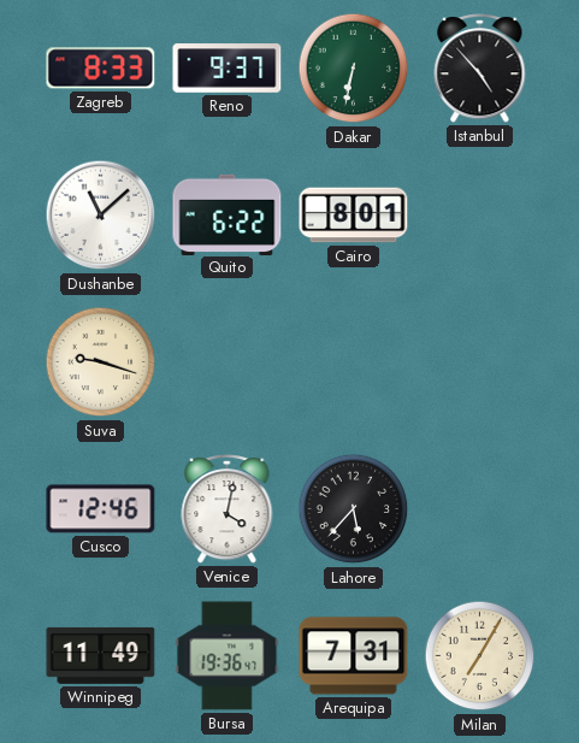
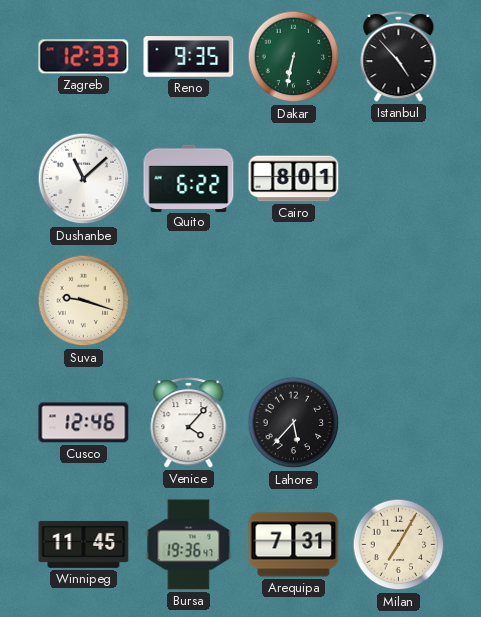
Zagreb: 8:33 -> 12:33
Reno: 9:37 -> 9:35
Venice: 4:02 -> 4:07
Winnipeg: 11:49 -> 11:45
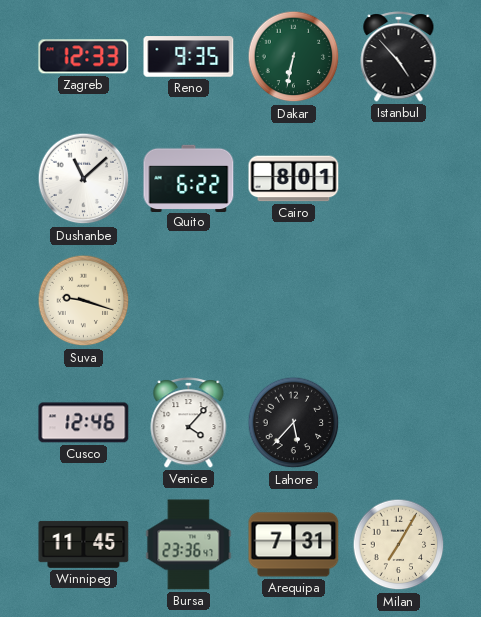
Bursa: 19:36 -> 23:36
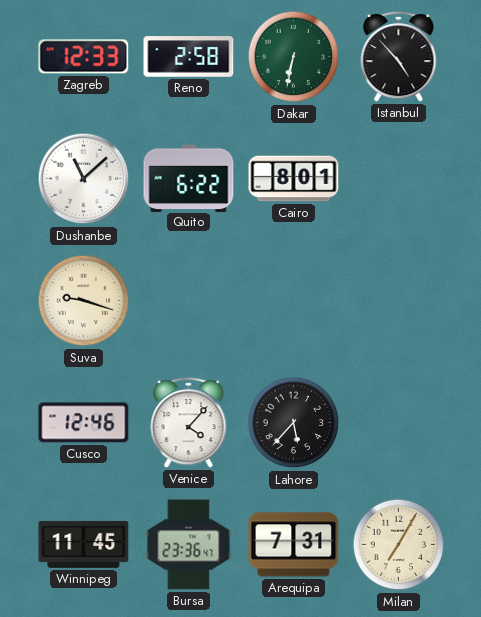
Reno: 9:35 -> 2:58
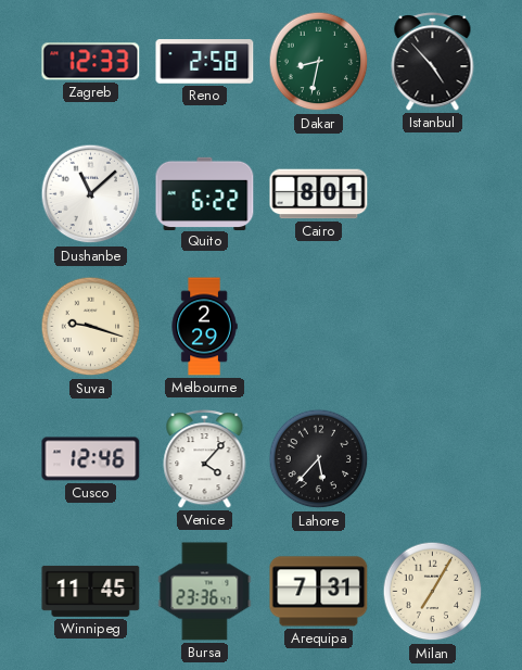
Dakar: 6:32 -> 8:32
Melbourne: none -> 2:29
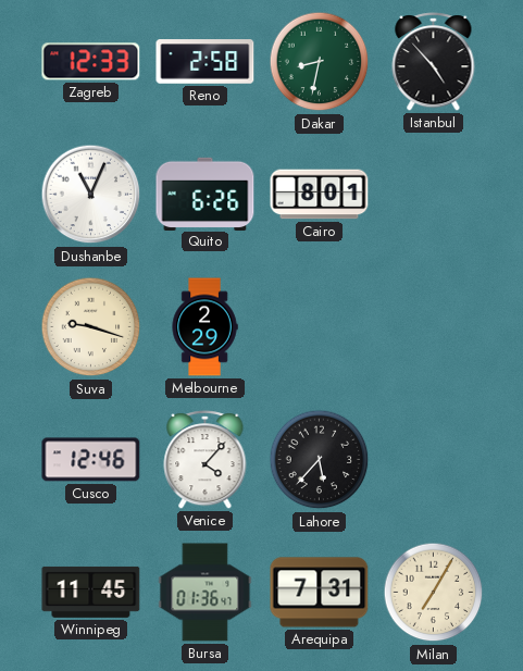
Dushanbe: 11:08 -> 11:04
Quito: 6:22 -> 6:26
Bursa: 23:36 -> 01:36
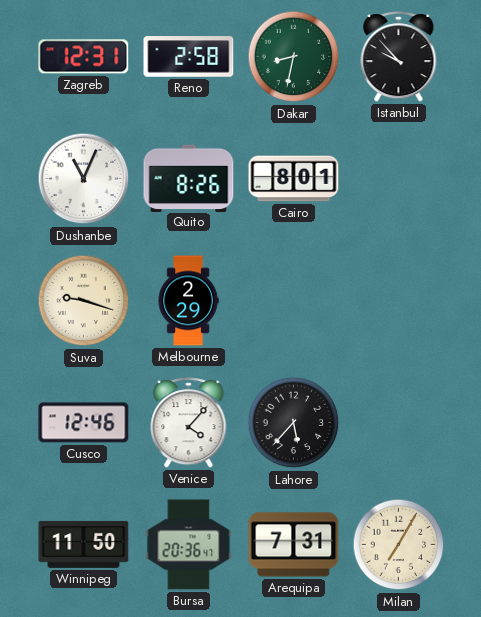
Zagreb: 12:33 -> 12:31
Istanbul: 4:53 -> 9:53
Quito: 6:26 -> 8:26
Winnipeg: 11:45 -> 11:50
Bursa: 01:36 -> 20:36
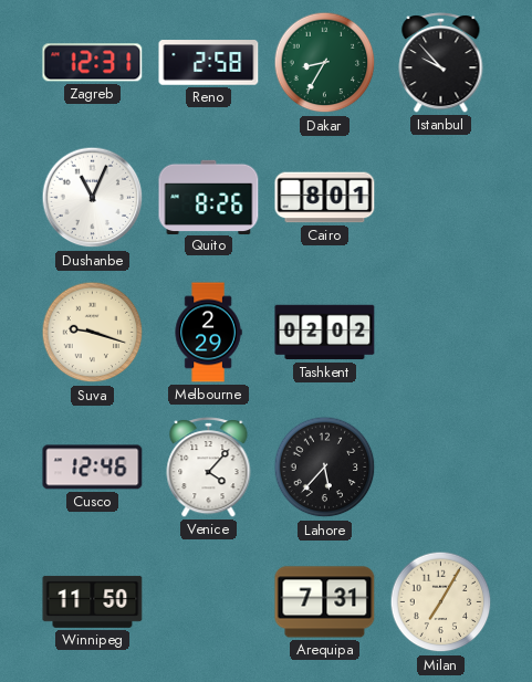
Dakar: 8:32 -> 8:35
Tashkent: none -> 02:02
Bursa: 20:36 -> none
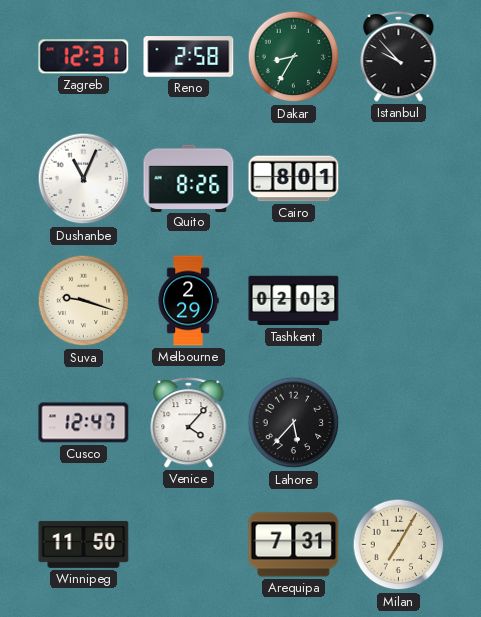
Tashkent: 02:02 -> 02:03
Cusco: 12:46 -> 12:47
